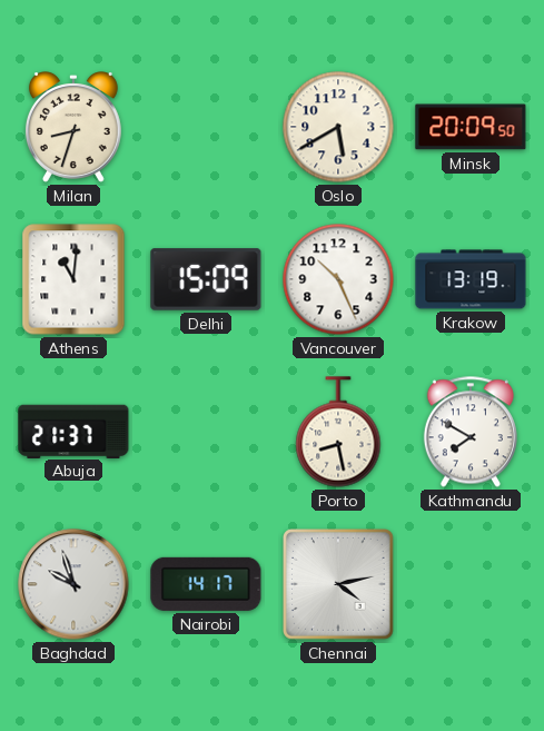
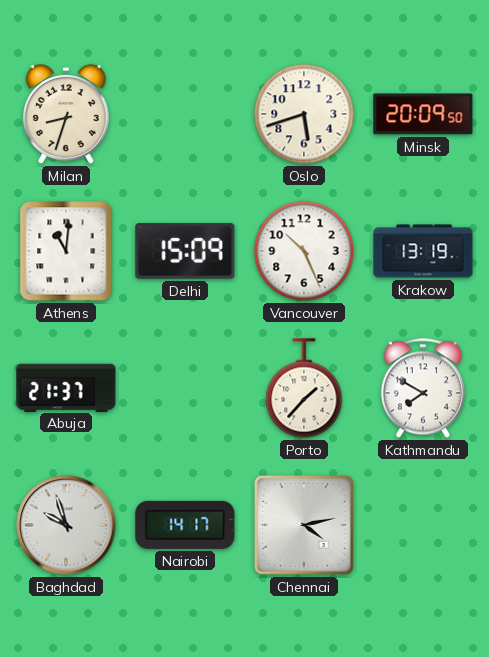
Oslo: 5:40 -> 5:42
Porto: 8:28 -> 1:37
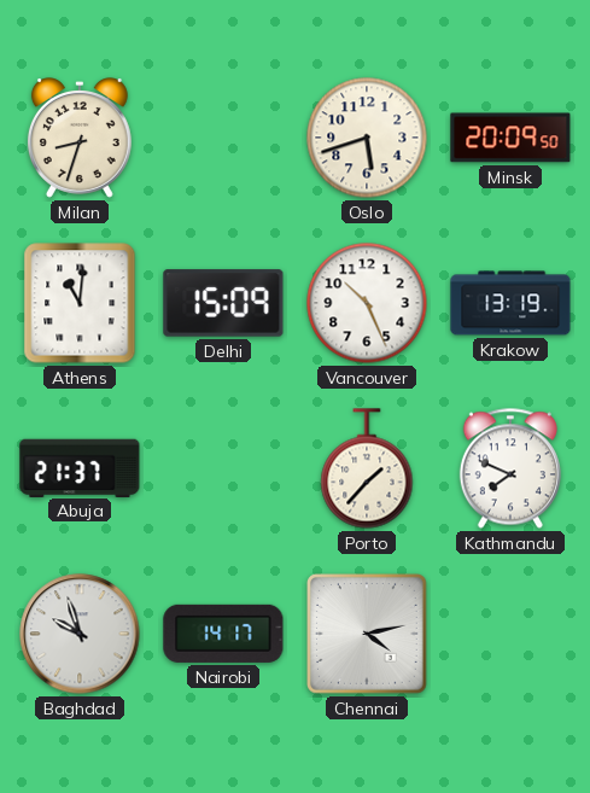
Kathmandu: 7:50 -> 7:49
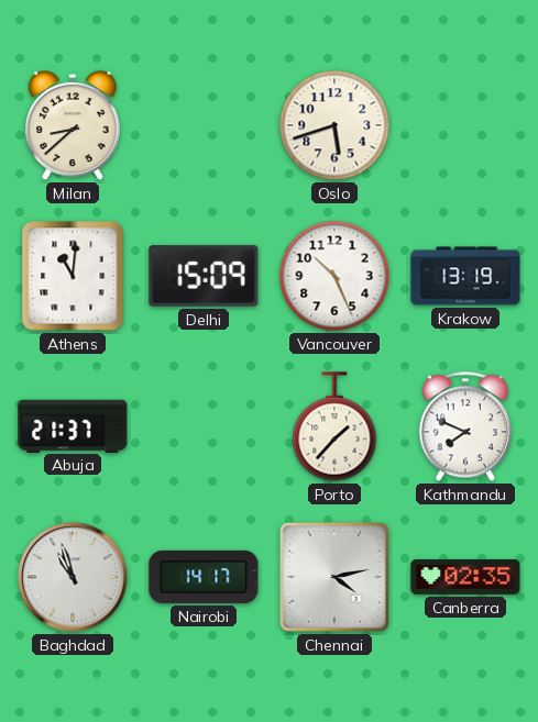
Milan: 8:33 -> 8:38
Minsk: 20:09 -> none
Baghdad: 9:57 -> 10:57
Canberra: none -> 02:35
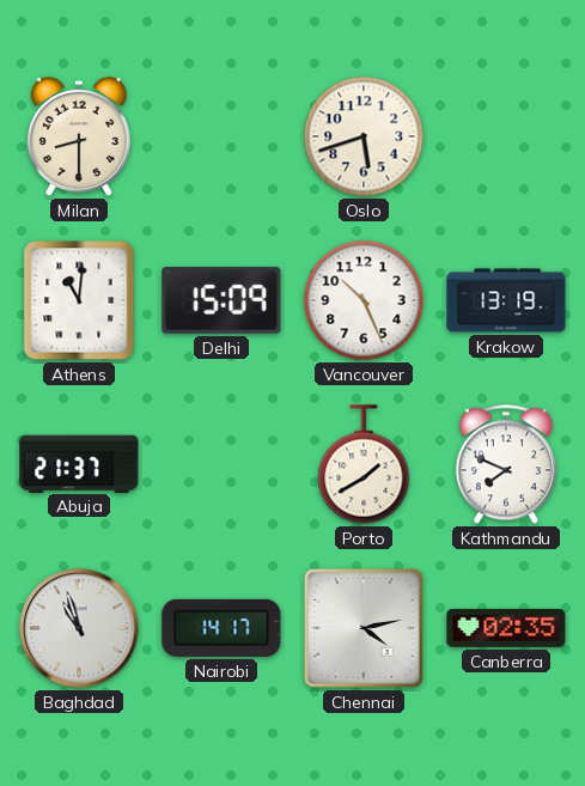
Milan: 8:38 -> 8:30
Porto: 1:37 -> 1:40
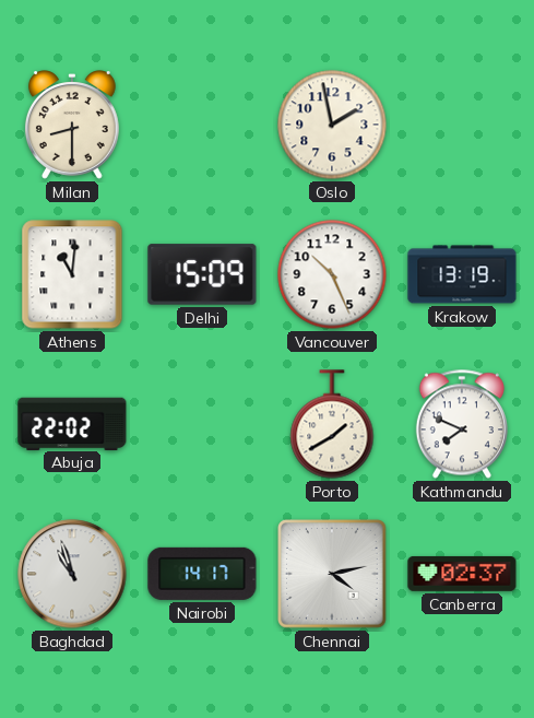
Oslo: 5:42 -> 1:58
Abuja: 21:37 -> 22:02
Canberra: 02:35 -> 02:37
